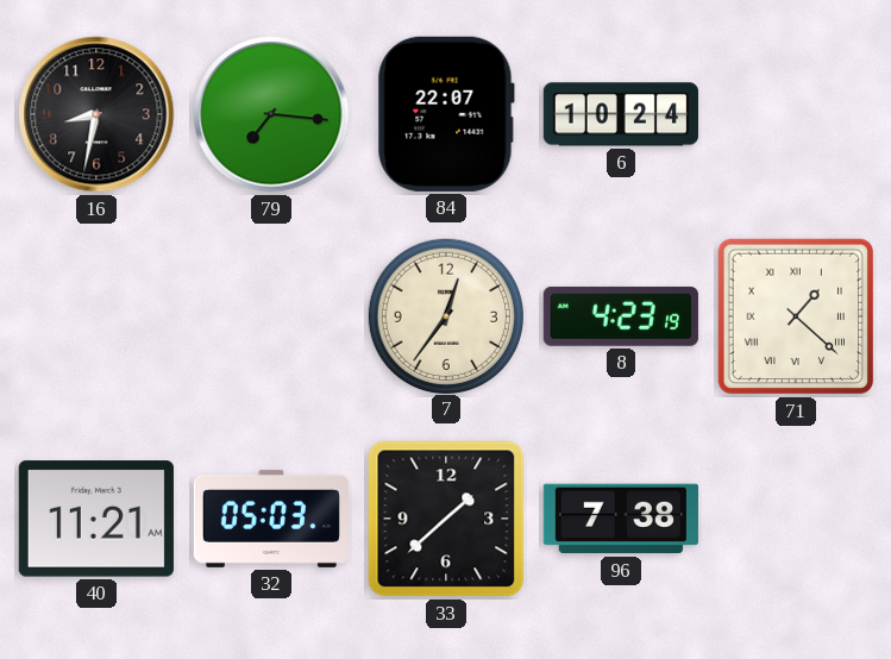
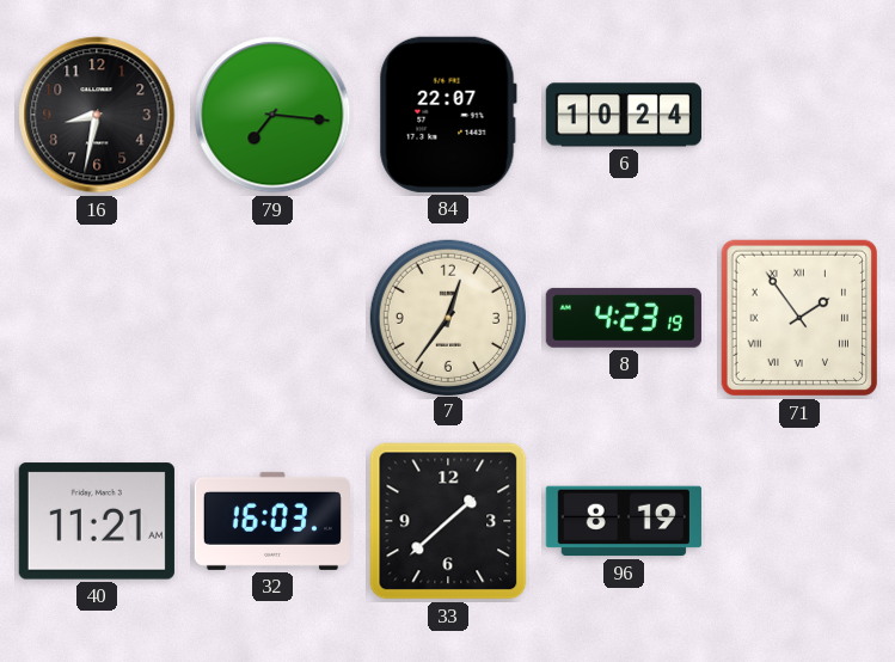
71: 1:22 -> 1:54
32: 05:03 -> 16:03
96: 7:38 -> 8:19
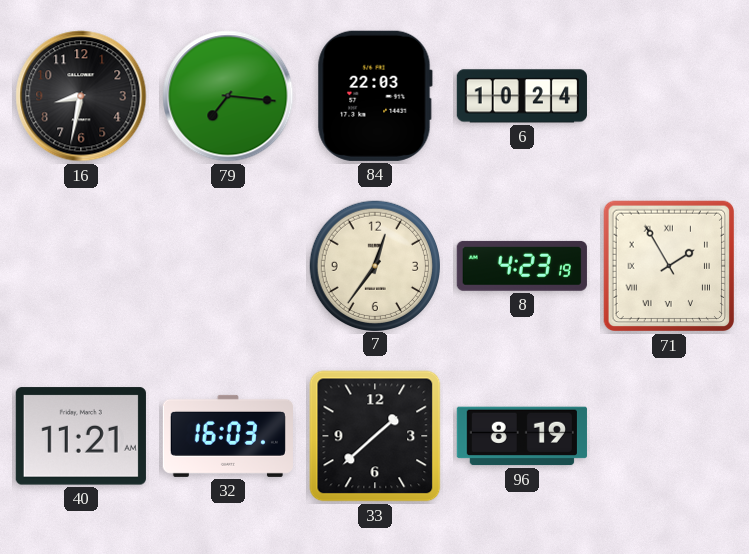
84: 22:07 -> 22:03
71: 1:54 -> 1:55
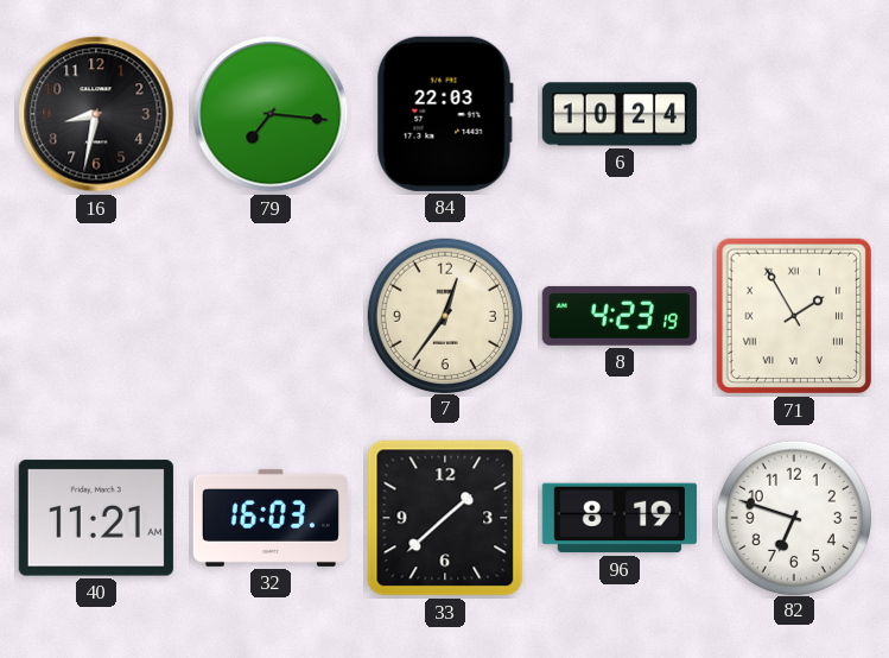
82: none -> 6:48
